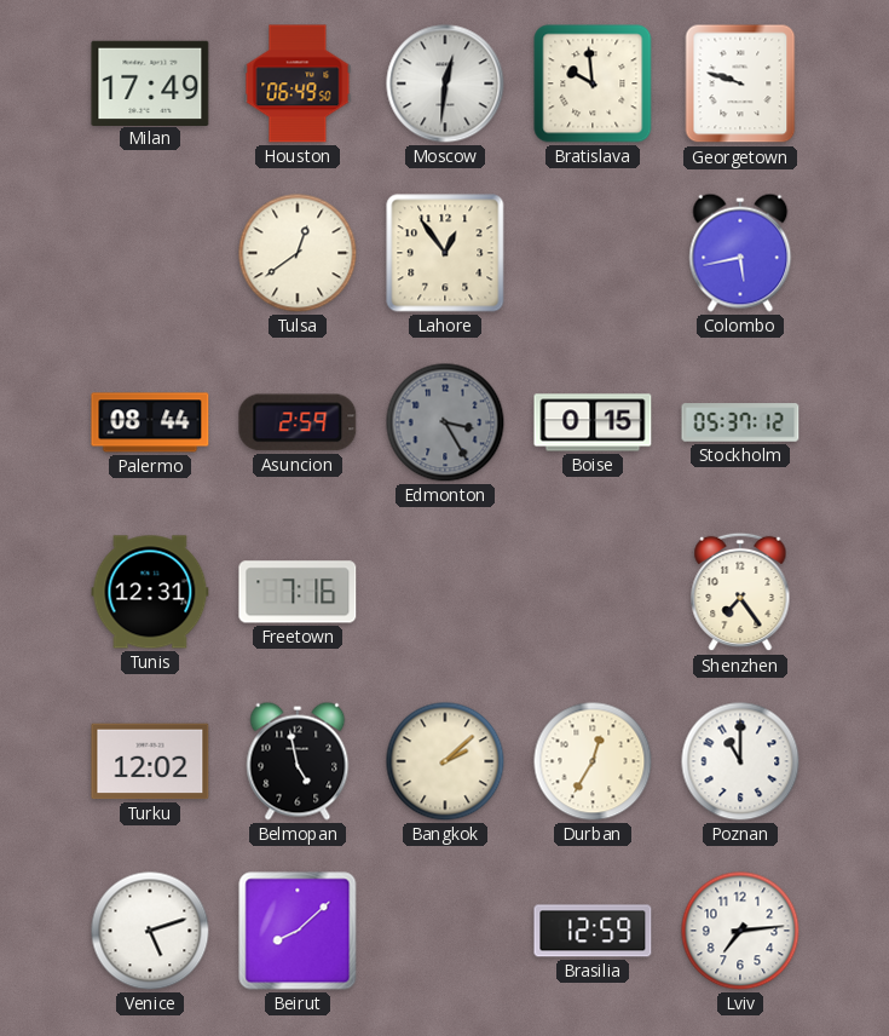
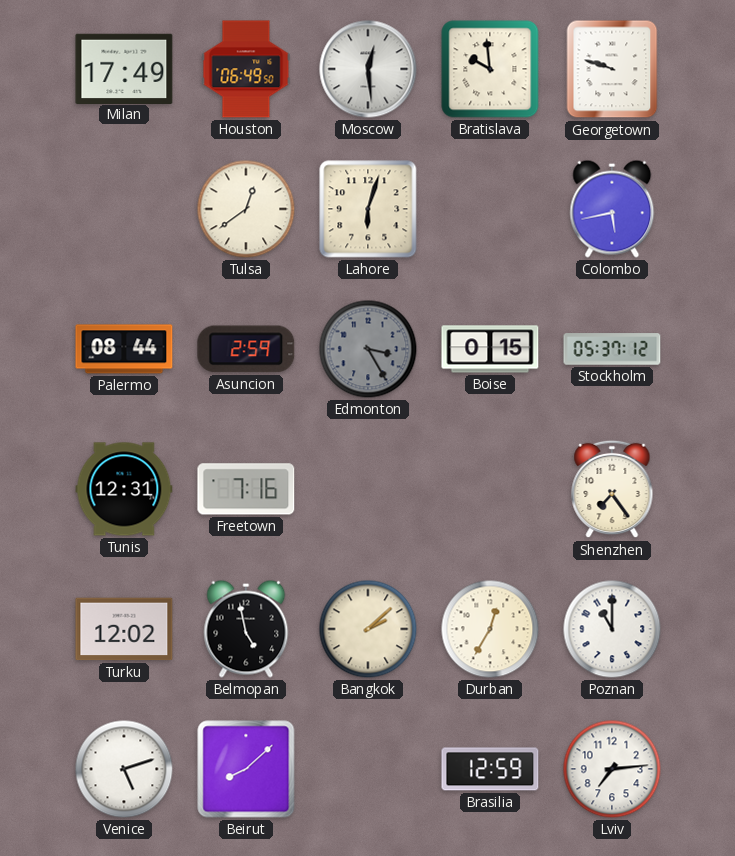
Moscow: 12:31 -> 12:29
Lahore: 12:54 -> 6:03
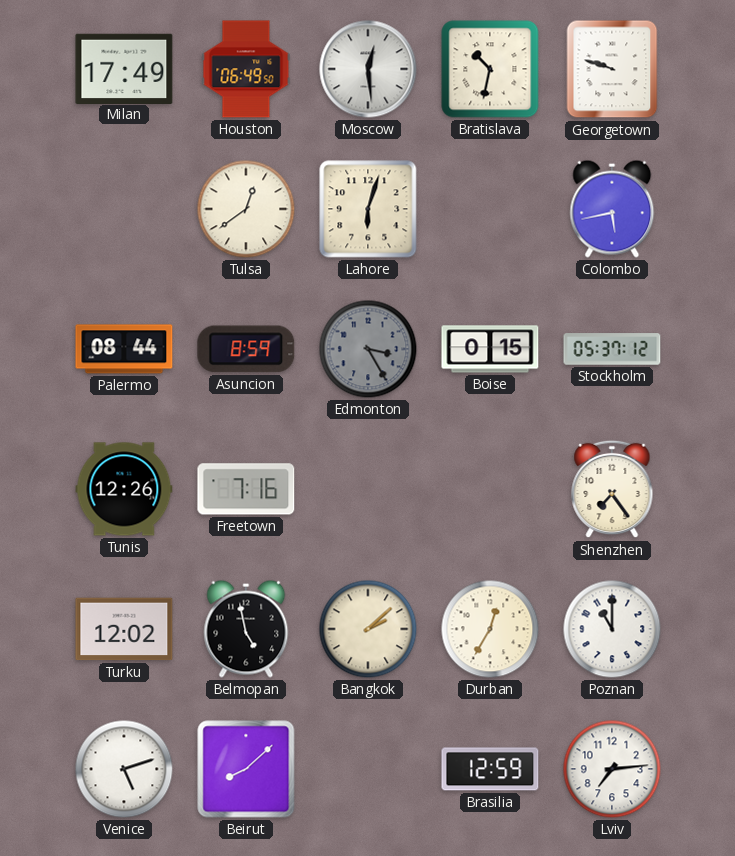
Bratislava: 9:59 -> 10:32
Asuncion: 2:59 -> 8:59
Tunis: 12:31 -> 12:26
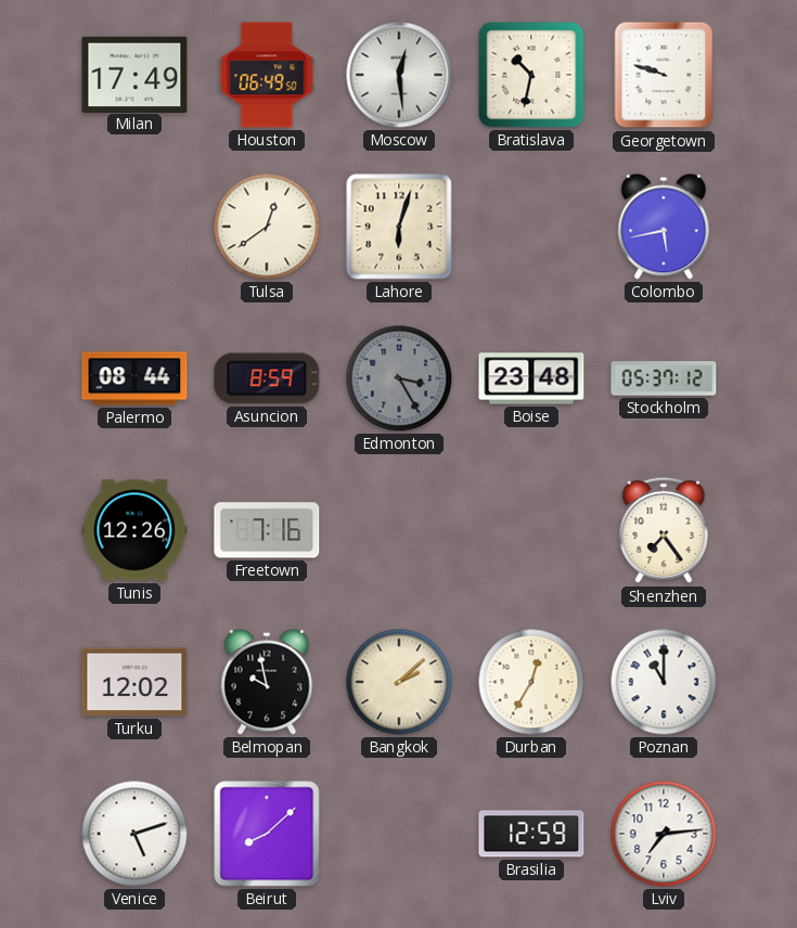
Boise: 0:15 -> 23:48
Belmopan: 4:58 -> 9:58
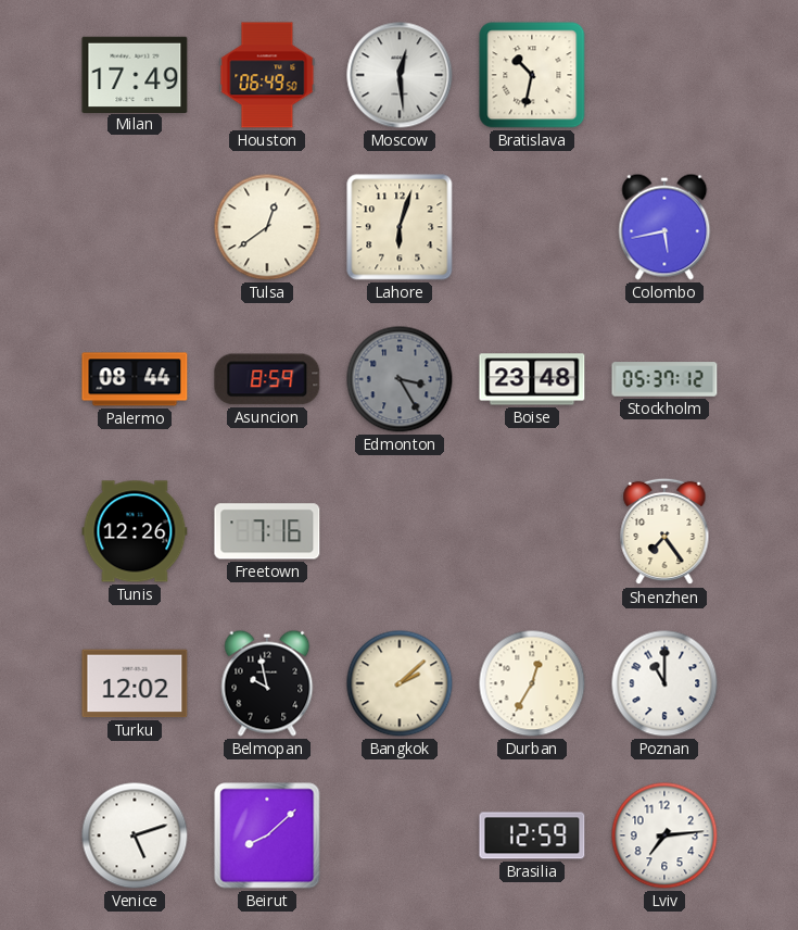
Georgetown: 9:48 -> none
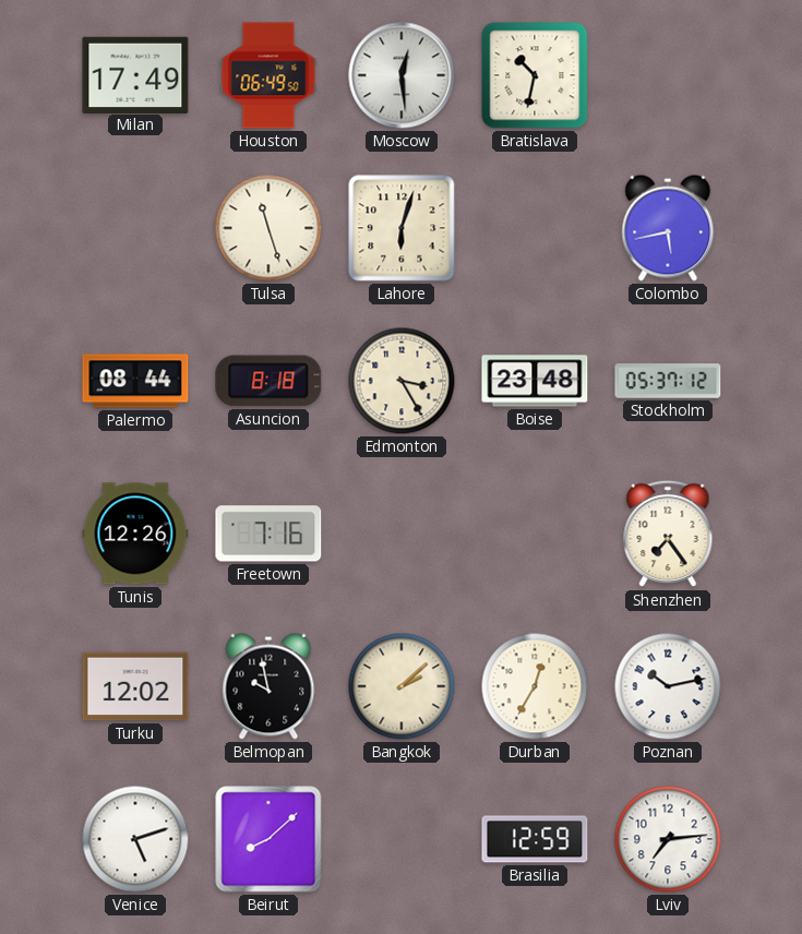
Tulsa: 12:39 -> 11:27
Asuncion: 8:59 -> 8:18
Edmonton dial: grey -> cream
Poznan: 11:00 -> 10:13
